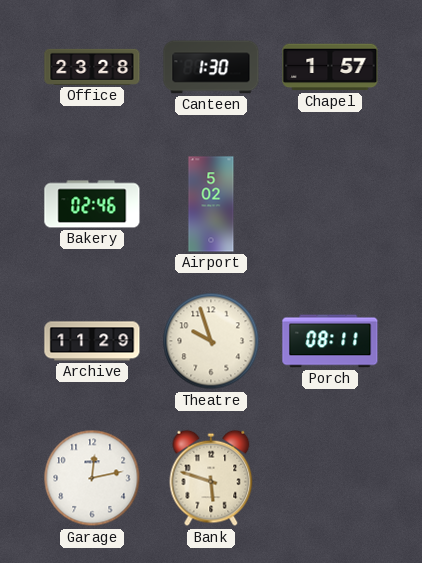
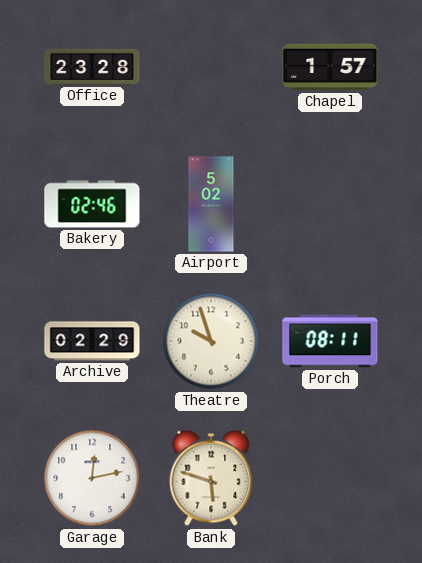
Canteen: 1:30 -> none
Archive: 11:29 -> 02:29
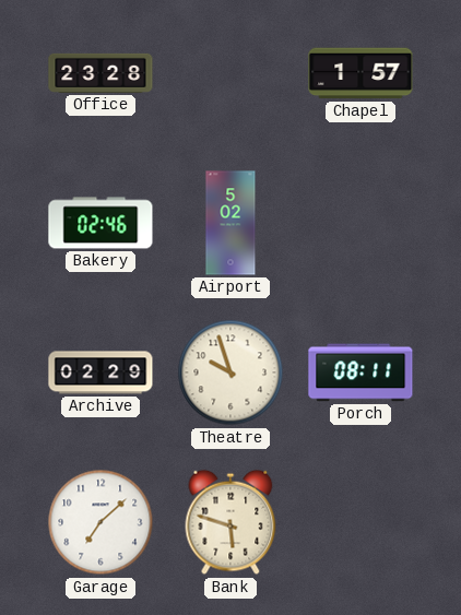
Garage: 12:13 -> 7:08
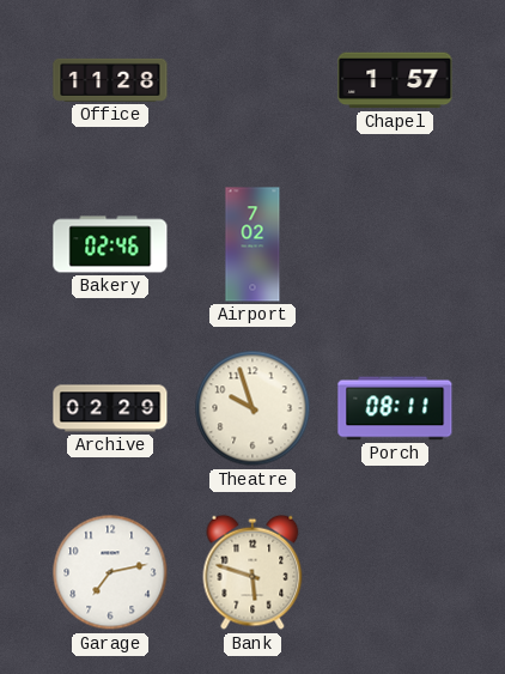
Office: 23:28 -> 11:28
Airport: 5:02 -> 7:02
Garage: 7:08 -> 7:13
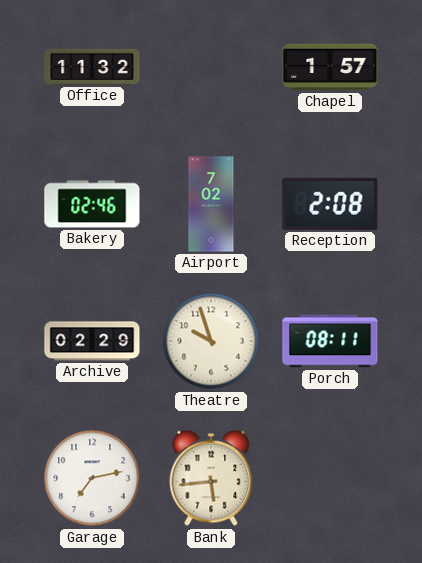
Office: 11:28 -> 11:32
Reception: none -> 2:08
Bank: 5:48 -> 5:44
